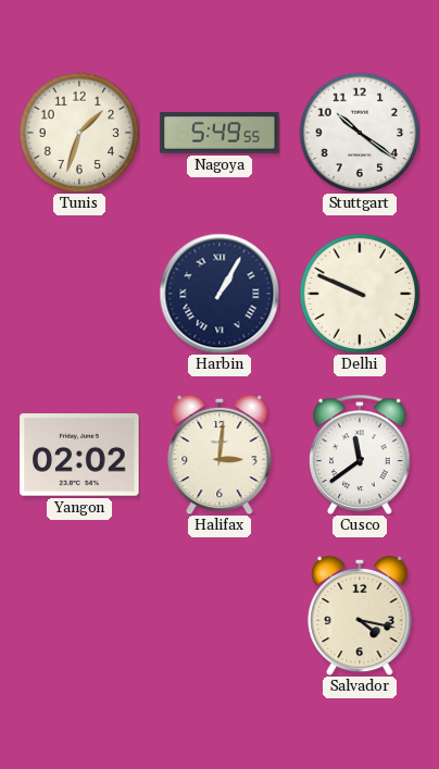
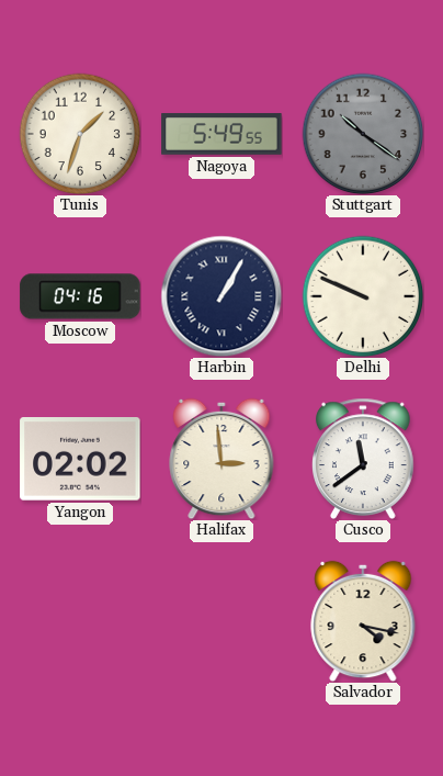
Stuttgart dial: white -> grey
Moscow: none -> 04:16
Halifax: 3:01 -> 2:59
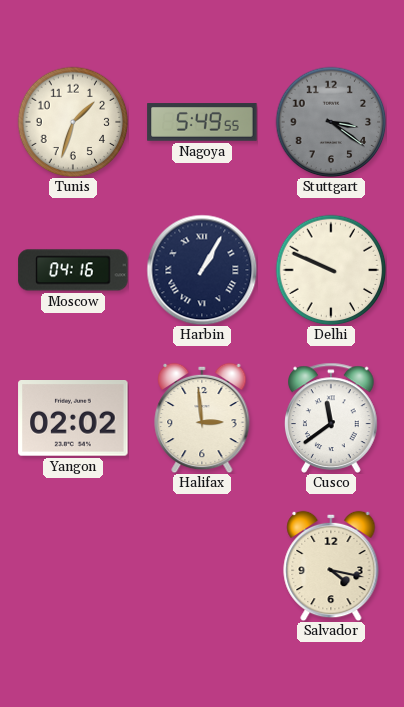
Stuttgart: 10:21 -> 3:21
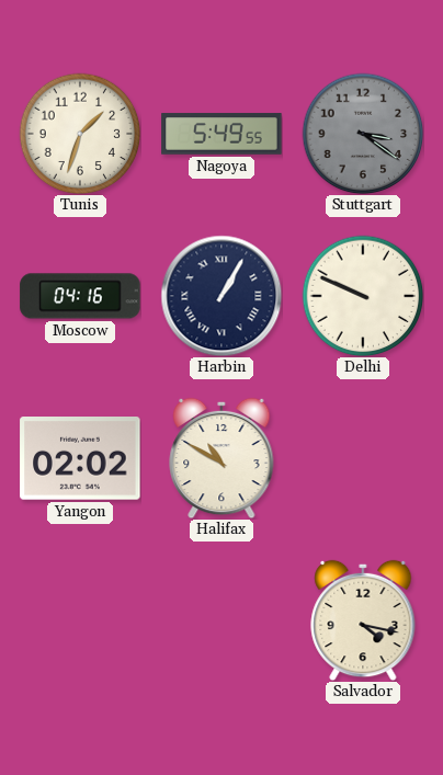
Halifax: 2:59 -> 10:50
Cusco: 11:39 -> none
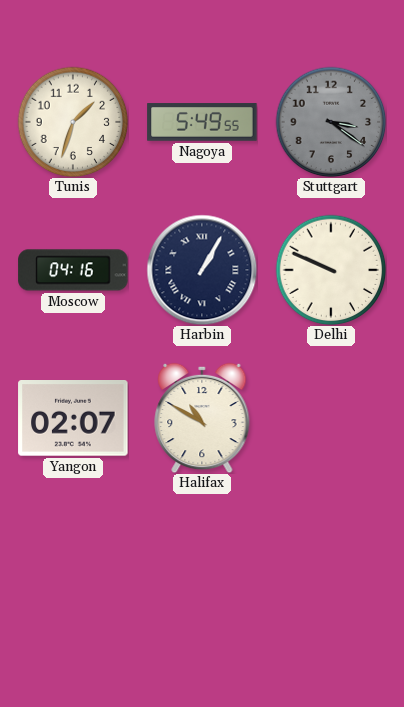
Yangon: 02:02 -> 02:07
Salvador: 4:17 -> none
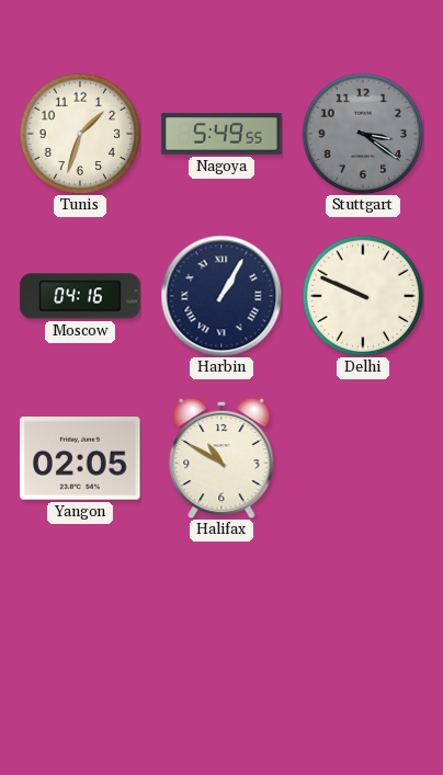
Yangon: 02:07 -> 02:05
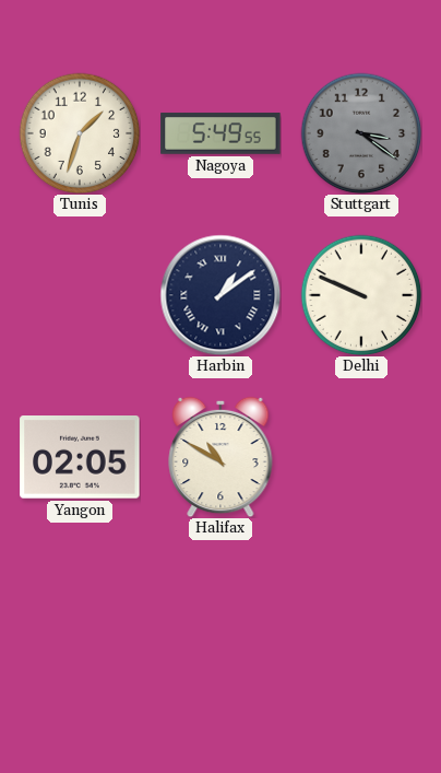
Moscow: 04:16 -> none
Harbin: 1:05 -> 1:09
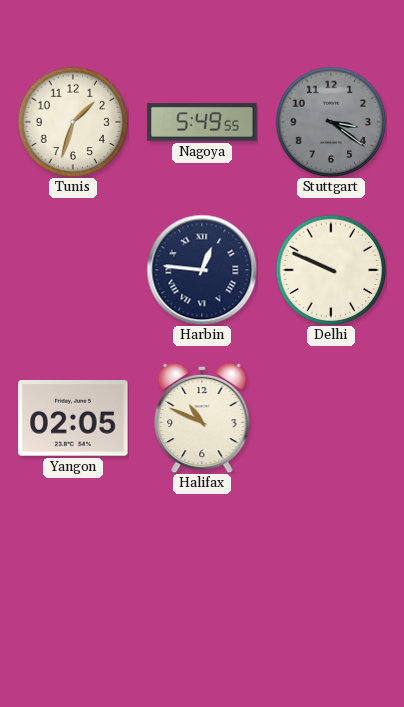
Harbin: 1:09 -> 12:46
Halifax: 10:50 -> 10:49
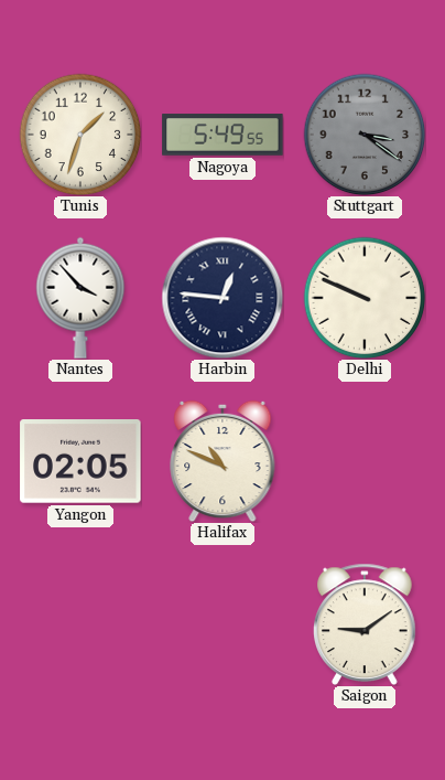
Nantes: none -> 3:53
Saigon: none -> 9:09
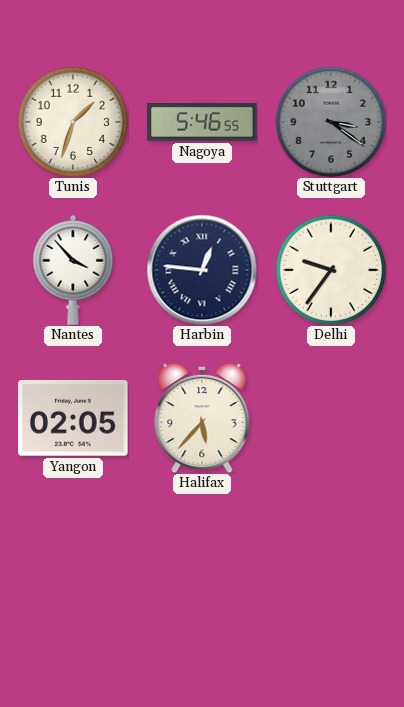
Nagoya: 5:49 -> 5:46
Delhi: 9:49 -> 9:36
Halifax: 10:49 -> 5:37
Saigon: 9:09 -> none
